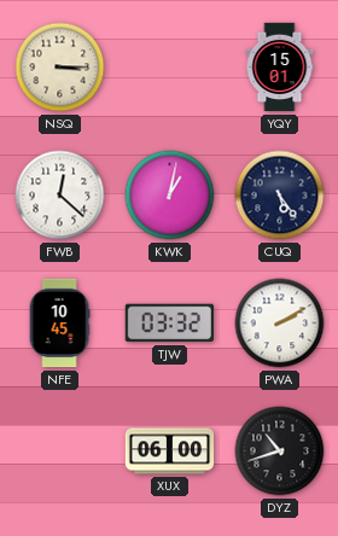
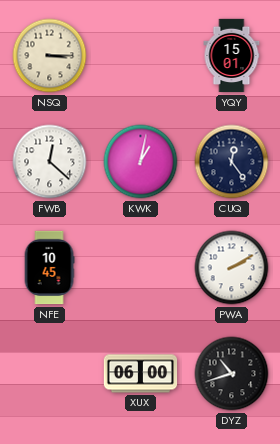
CUQ: 5:24 -> 12:24
TJW: 03:32 -> none
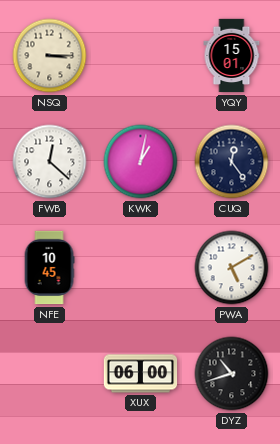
PWA: 2:10 -> 5:10
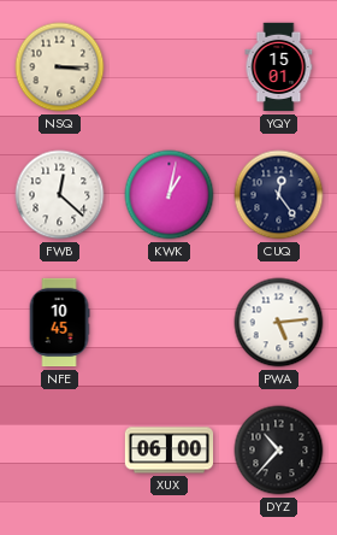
PWA: 5:10 -> 5:14
DYZ: 10:42 -> 10:37
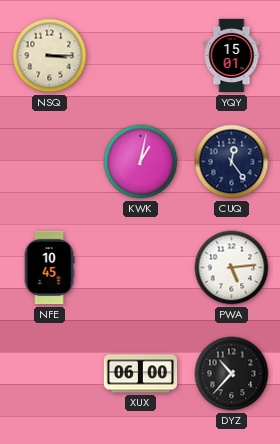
FWB: 12:22 -> none
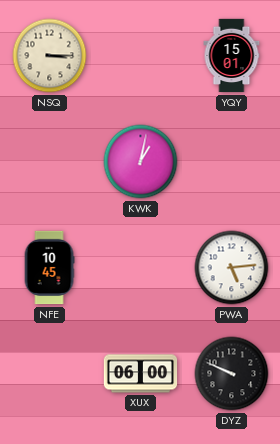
CUQ: 12:24 -> none
DYZ: 10:37 -> 9:49
